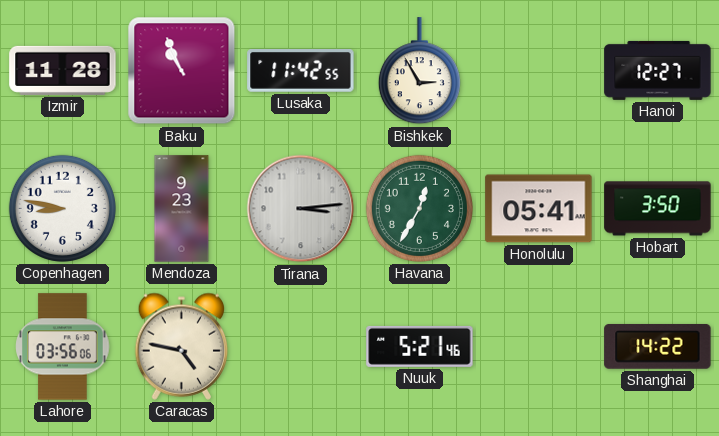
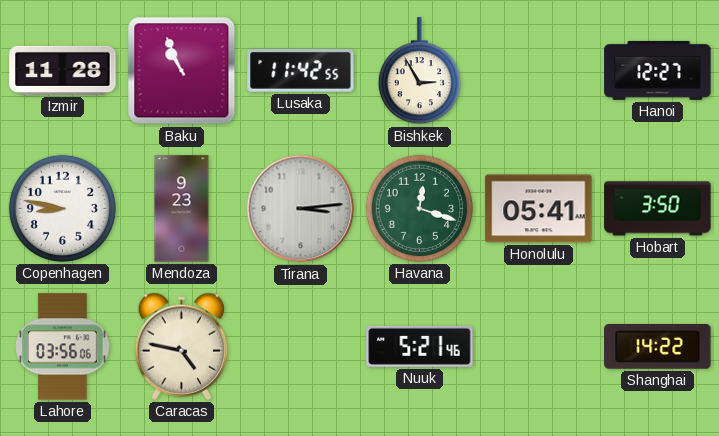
Havana: 12:35 -> 12:18
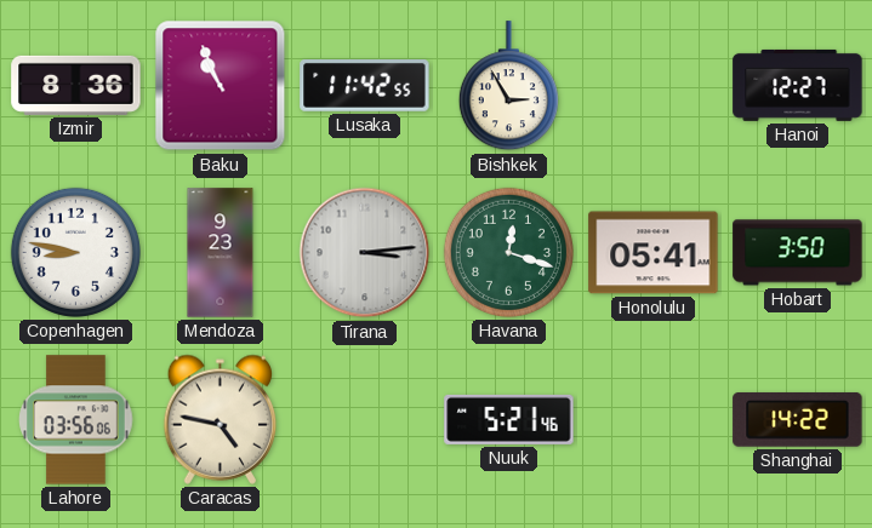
Izmir: 11:28 -> 8:36
